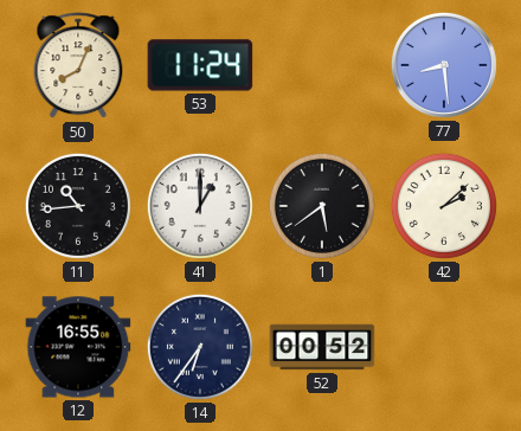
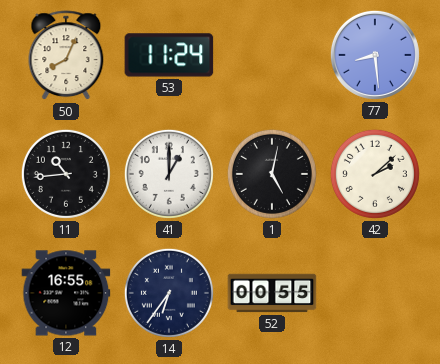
1: 5:39 -> 5:02
52: 00:52 -> 00:55
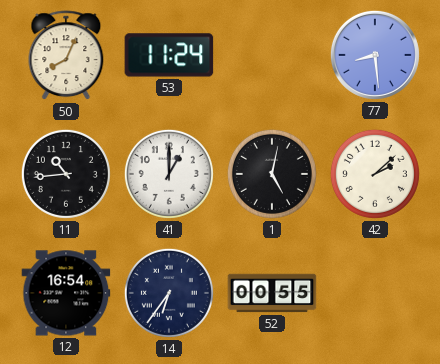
12: 16:55 -> 16:54
